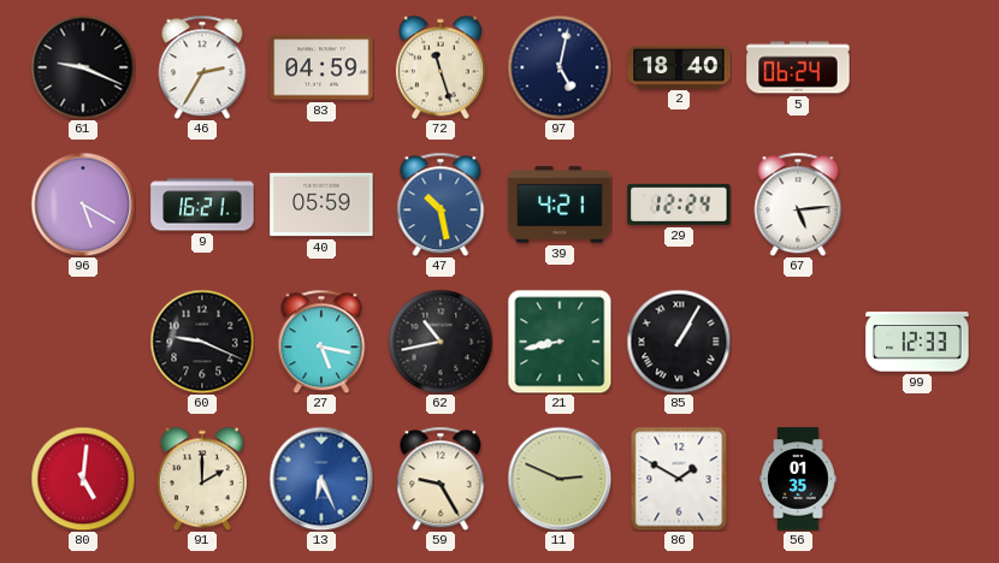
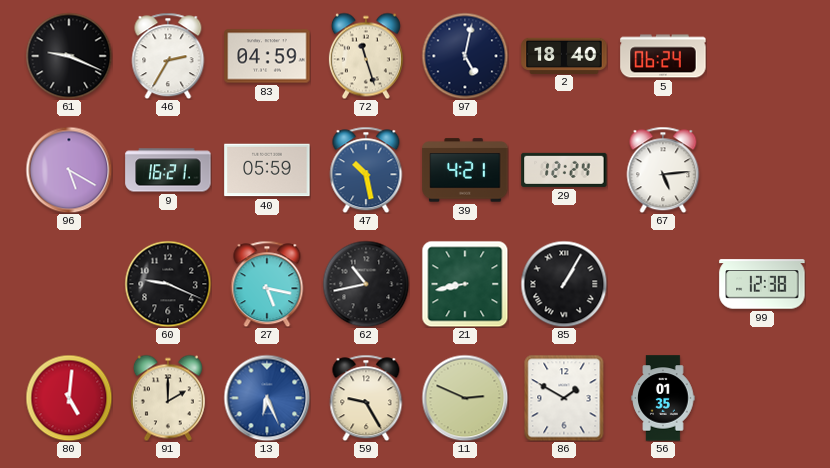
99: 12:33 -> 12:38
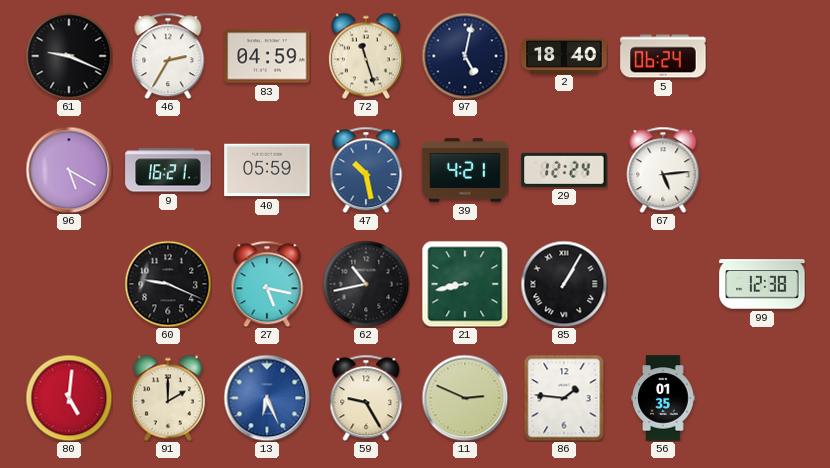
86: 1:50 -> 1:46
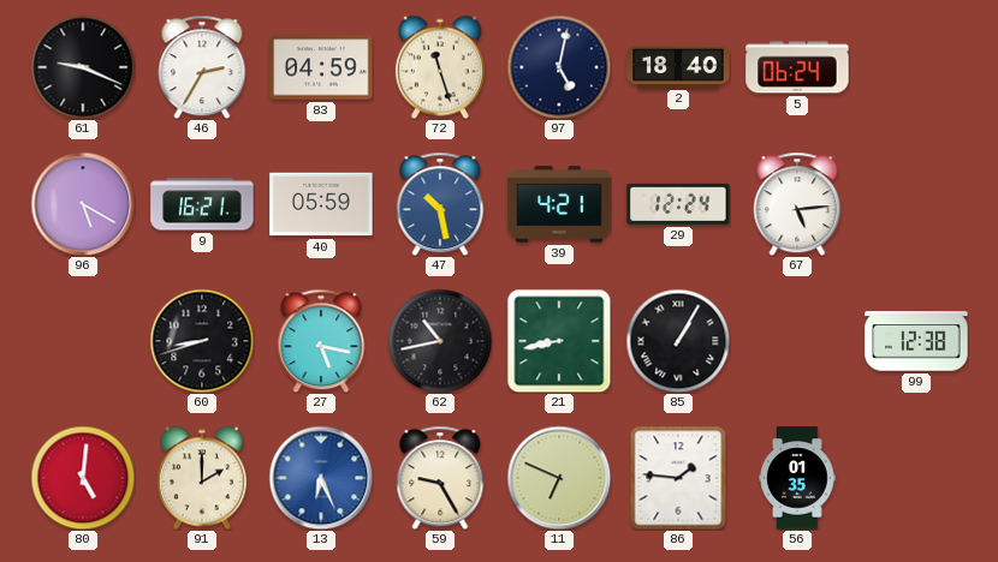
60: 9:19 -> 8:42
11: 2:49 -> 6:49
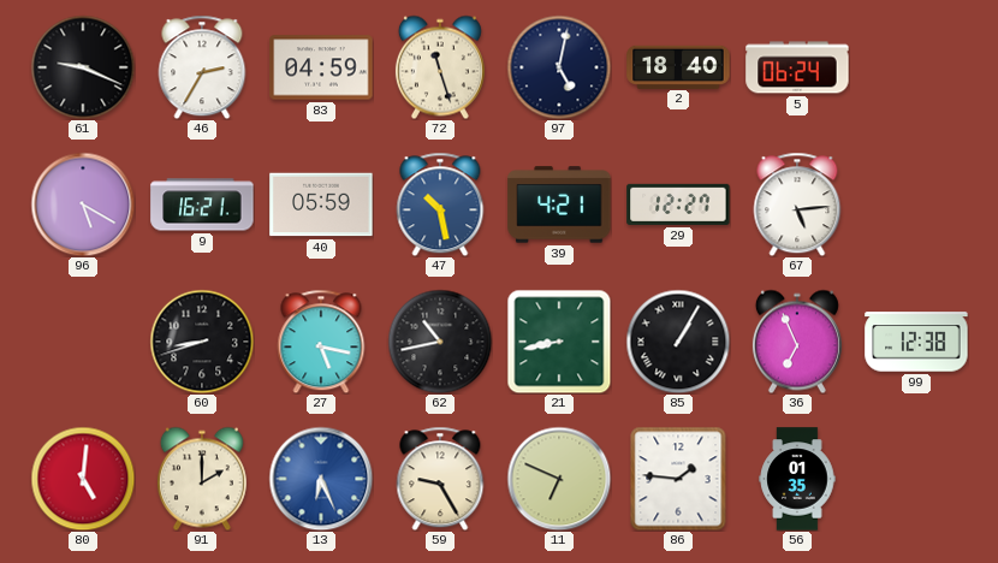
29: 12:24 -> 12:27
36: none -> 6:56
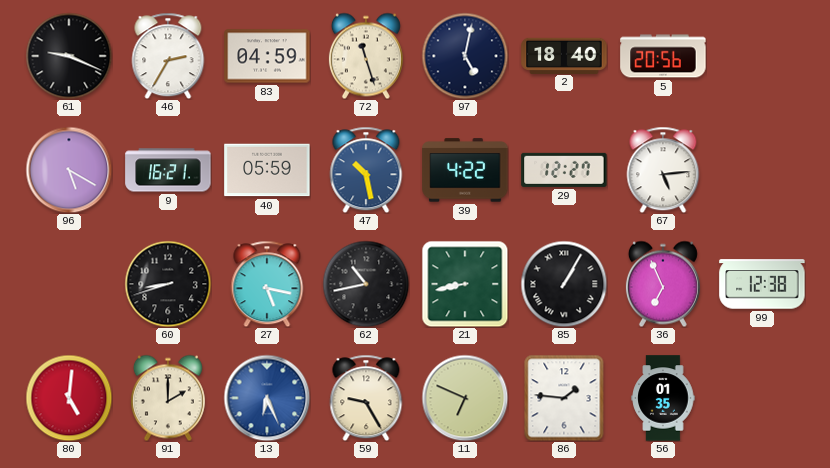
5: 06:24 -> 20:56
39: 4:21 -> 4:22
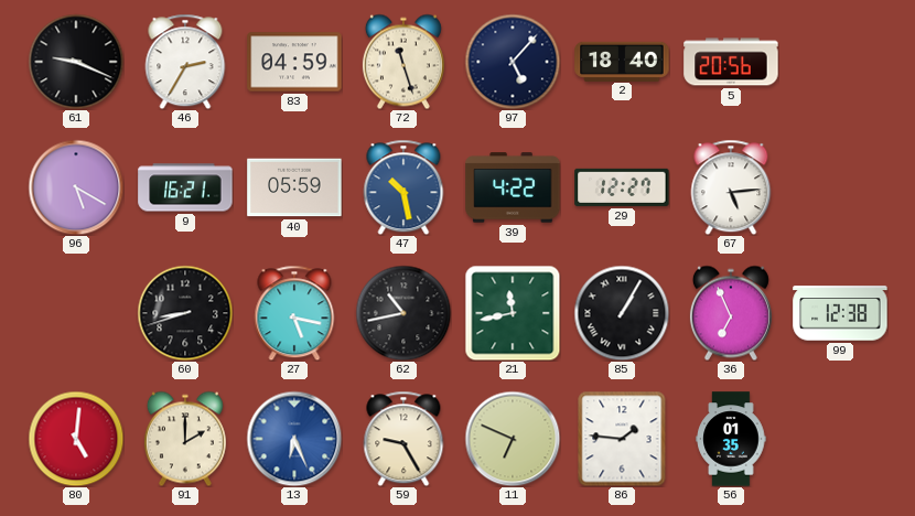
97: 5:02 -> 5:07
21: 8:43 -> 11:43
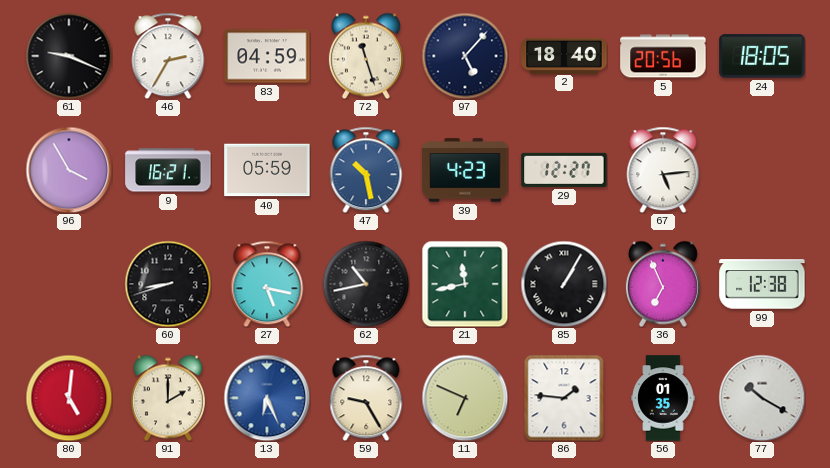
24: none -> 18:05
96: 5:20 -> 3:55
39: 4:22 -> 4:23
77: none -> 10:20
